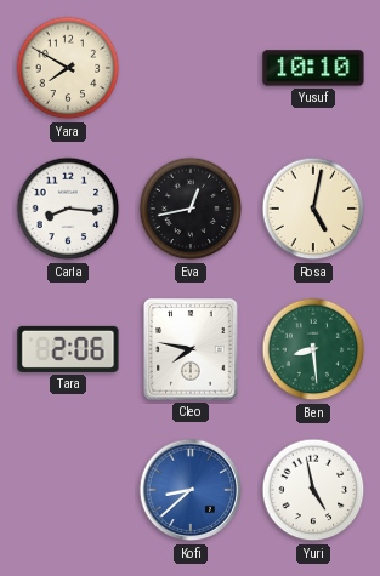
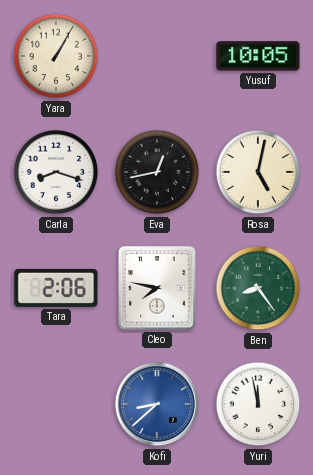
Yara: 7:50 -> 1:05
Yusuf: 10:10 -> 10:05
Carla: 8:16 -> 8:18
Ben: 8:29 -> 8:24
Yuri: 4:58 -> 11:58
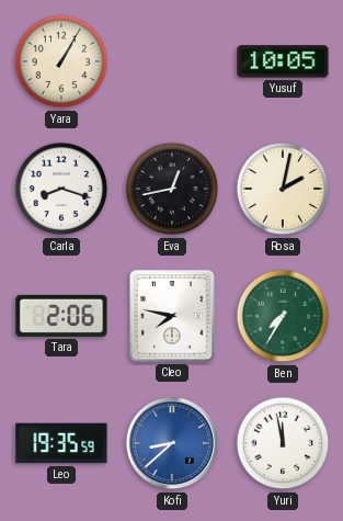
Rosa: 5:02 -> 2:02
Ben: 8:24 -> 7:35
Leo: none -> 19:35
